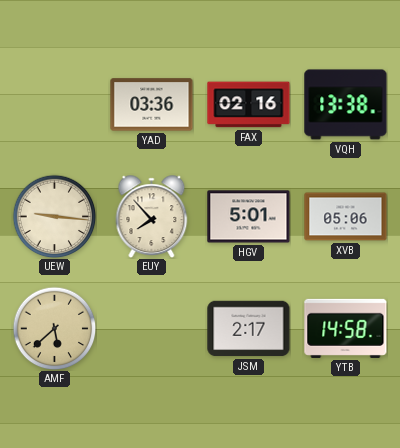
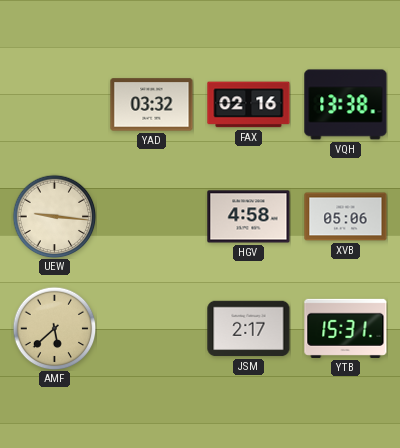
YAD: 03:36 -> 03:32
EUY: 7:53 -> none
HGV: 5:01 -> 4:58
YTB: 14:58 -> 15:31
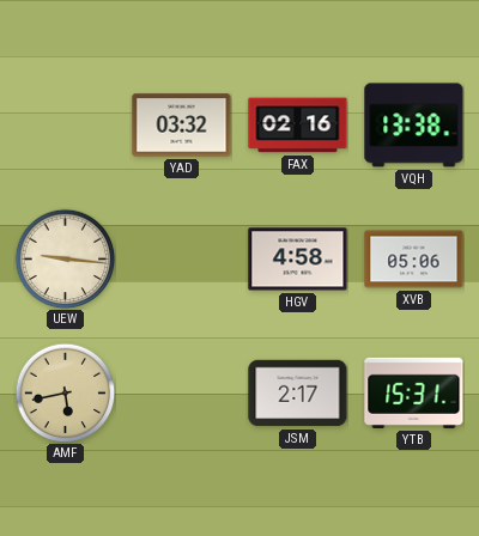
AMF: 5:38 -> 5:43
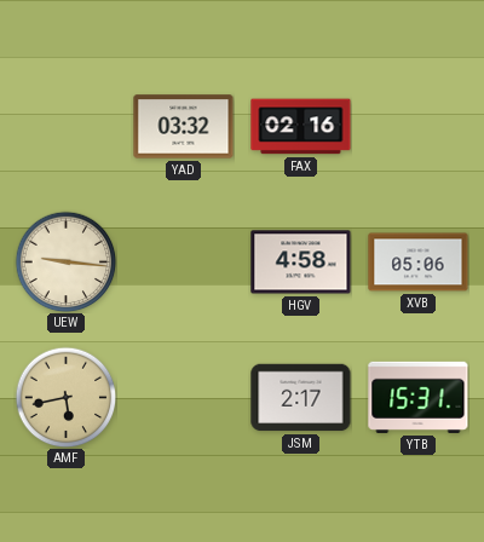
VQH: 13:38 -> none
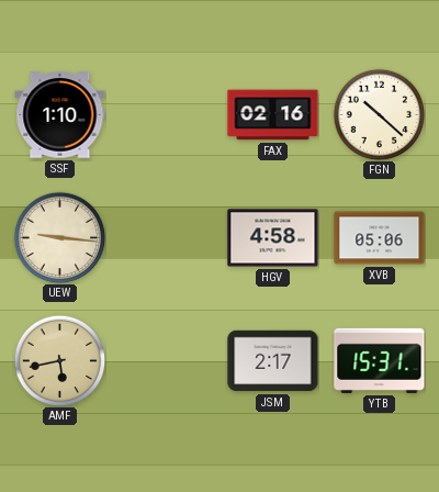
SSF: none -> 1:10
YAD: 03:32 -> none
FGN: none -> 10:22
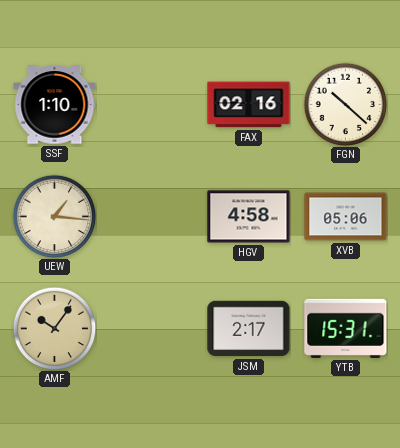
UEW: 9:16 -> 1:16
AMF: 5:43 -> 10:06
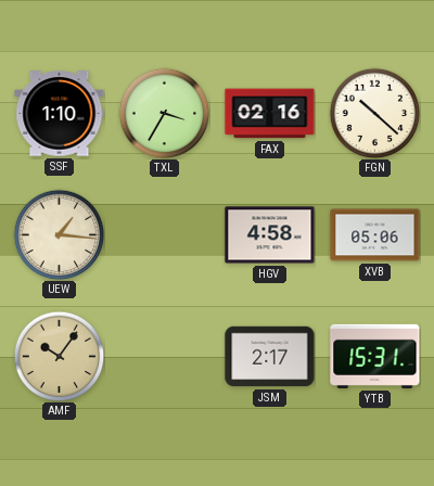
TXL: none -> 3:35
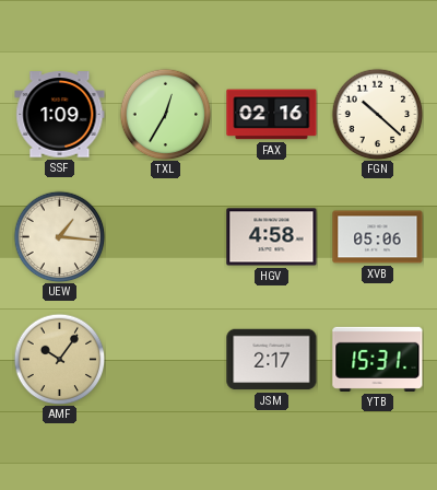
SSF: 1:10 -> 1:09
TXL: 3:35 -> 12:35
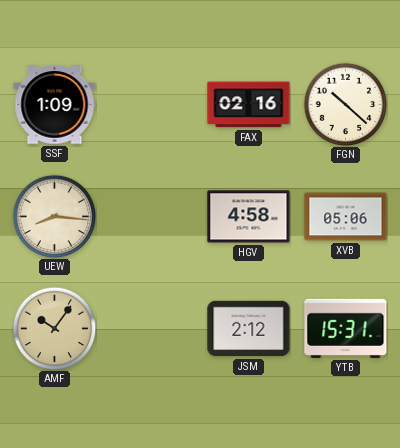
TXL: 12:35 -> none
UEW: 1:16 -> 8:16
JSM: 2:17 -> 2:12
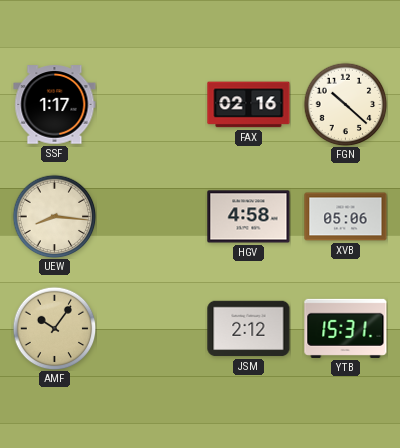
SSF: 1:09 -> 1:17
